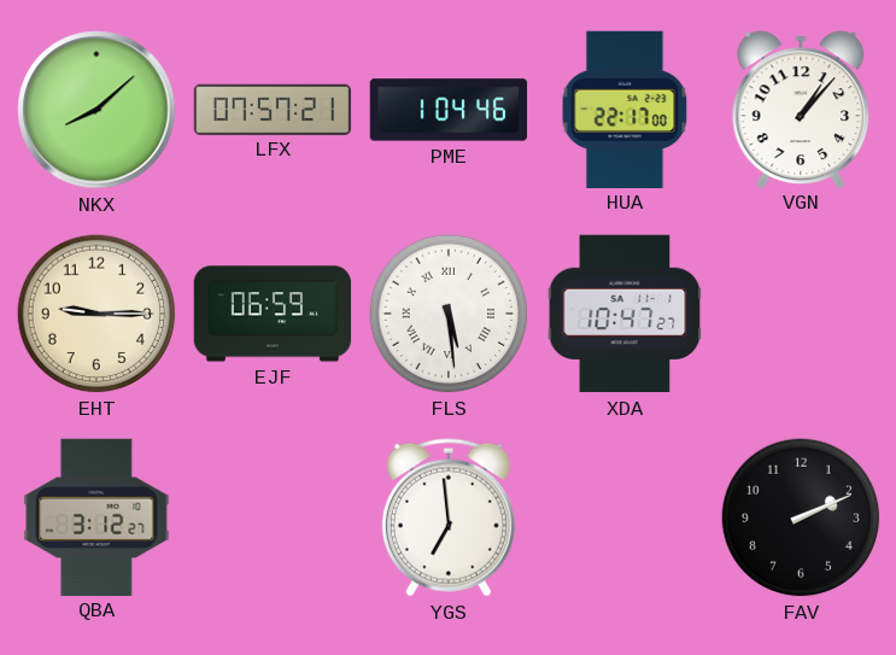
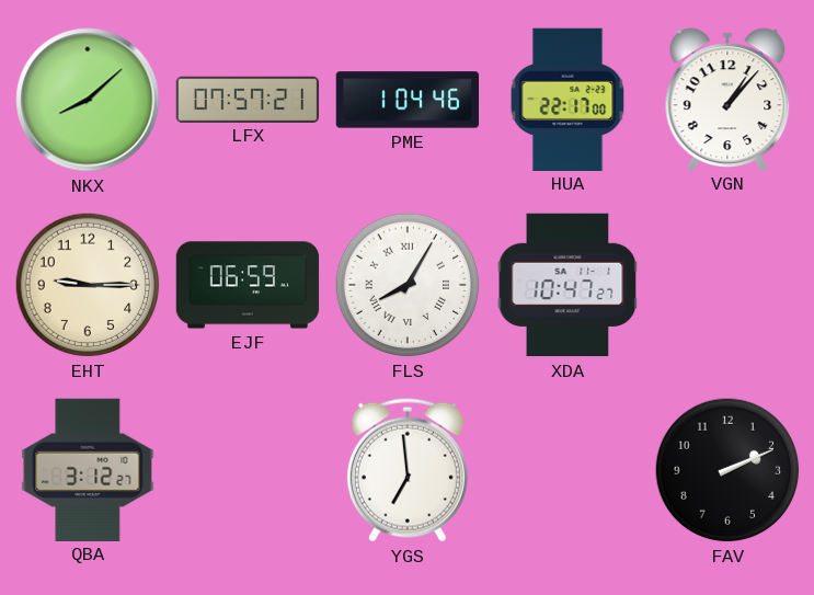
FLS: 5:29 -> 8:05
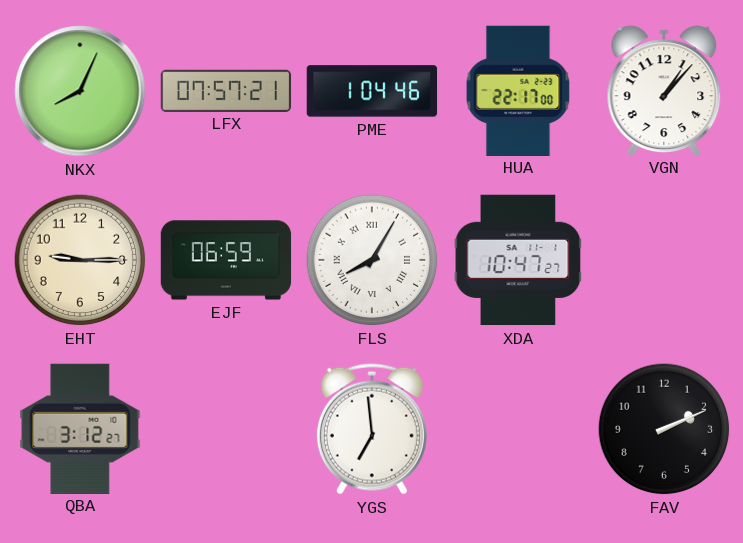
NKX: 8:08 -> 8:04
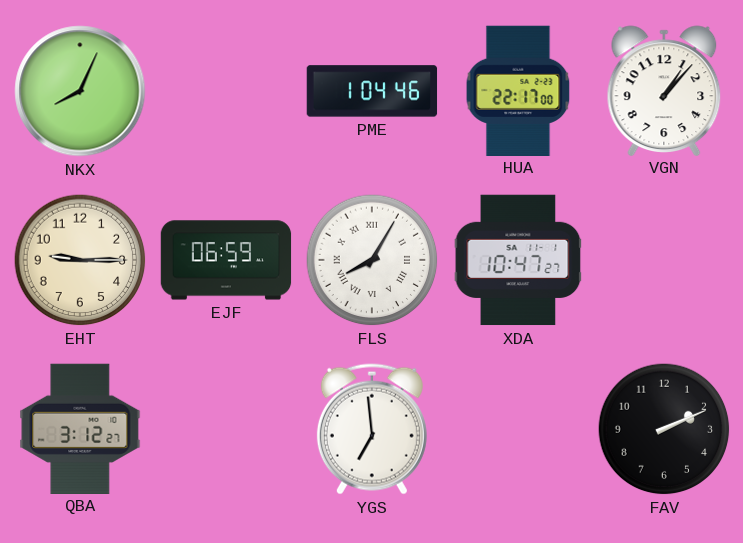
LFX: 07:57 -> none
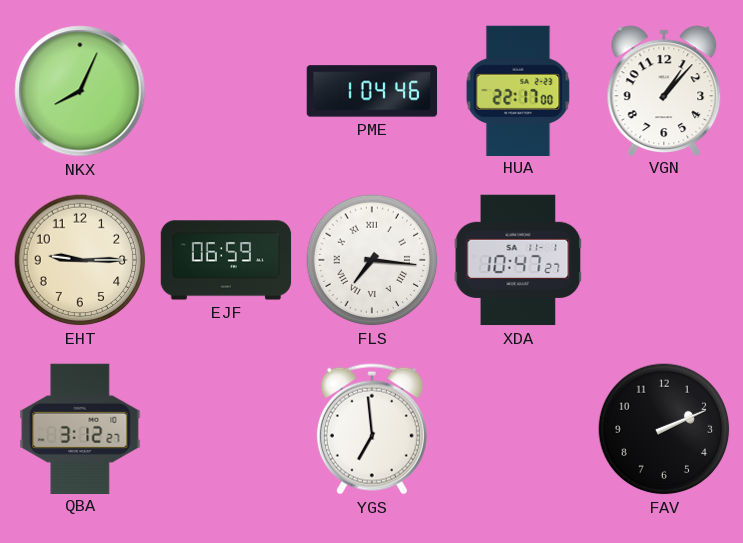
FLS: 8:05 -> 7:16
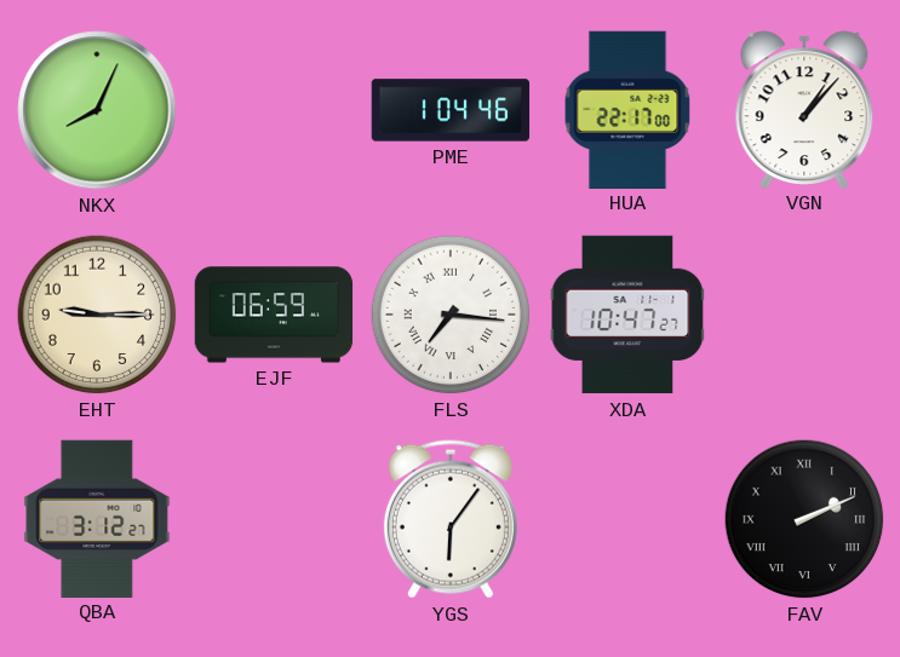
YGS: 6:59 -> 6:06
FAV numerals: Arabic -> Roman
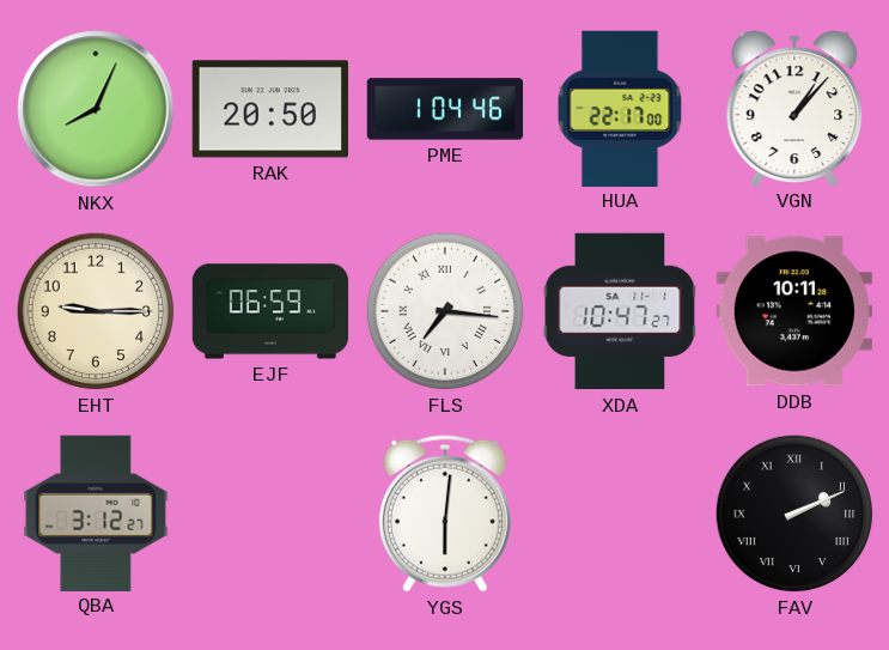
RAK: none -> 20:50
DDB: none -> 10:11
YGS: 6:06 -> 6:01
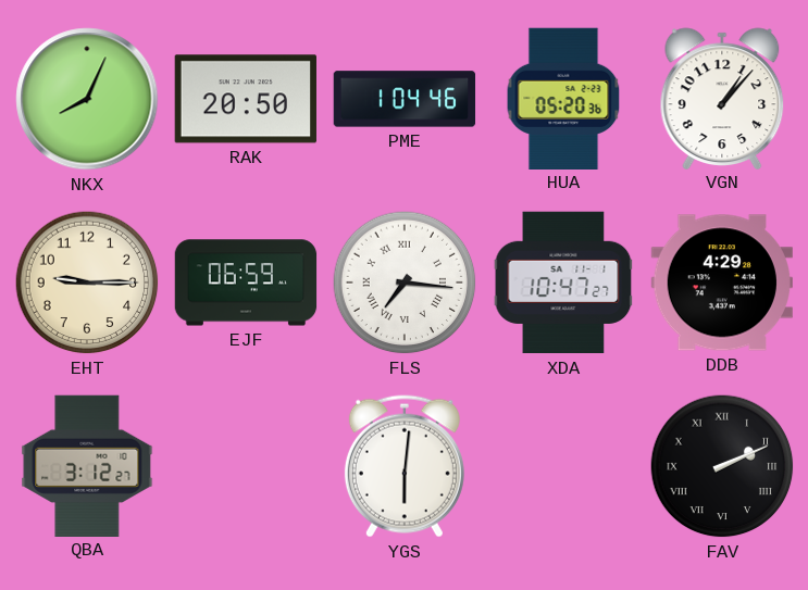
HUA: 22:17 -> 05:20
DDB: 10:11 -> 4:29
